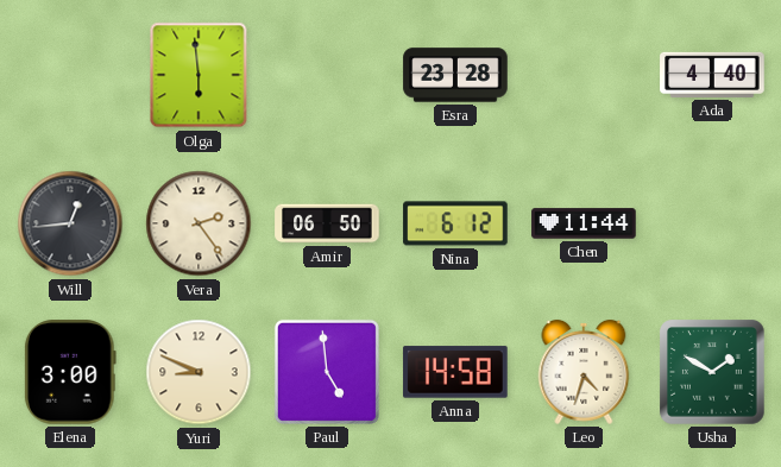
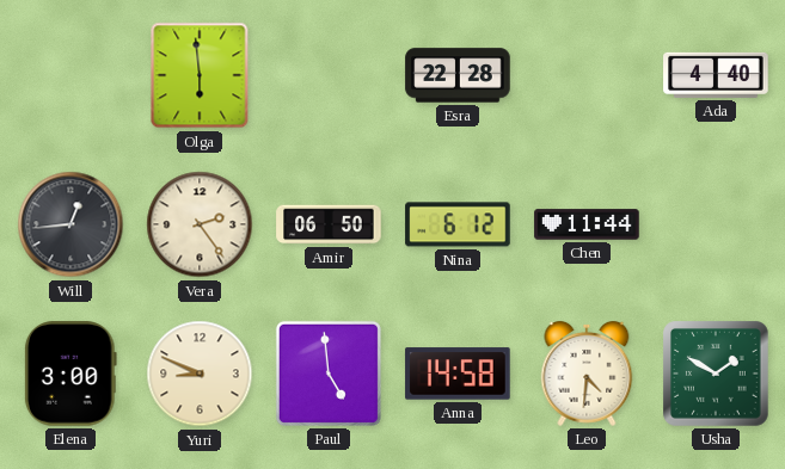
Esra: 23:28 -> 22:28
Leo: 4:33 -> 4:31
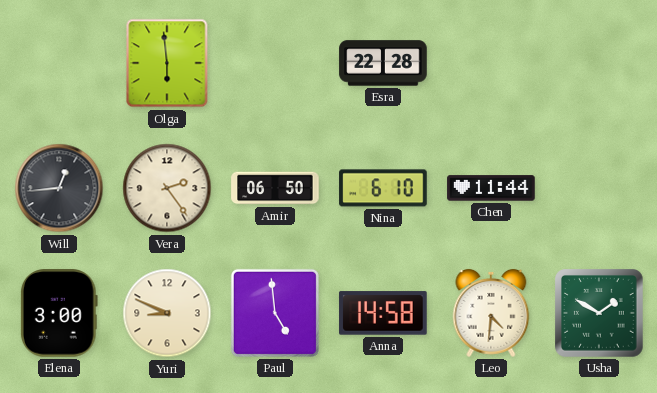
Ada: 4:40 -> none
Nina: 6:12 -> 6:10
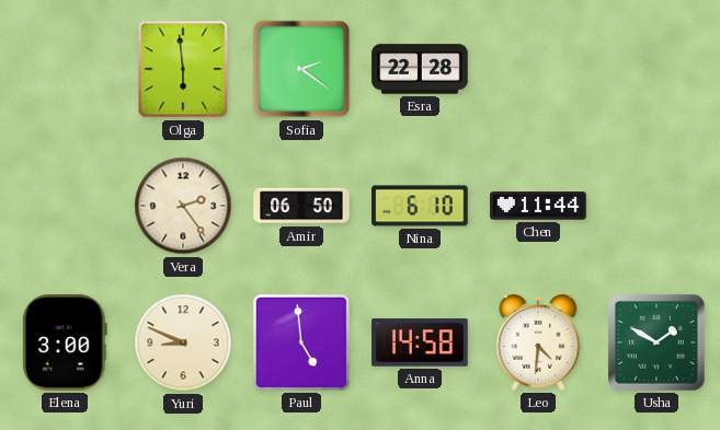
Sofia: none -> 2:21
Will: 12:44 -> none
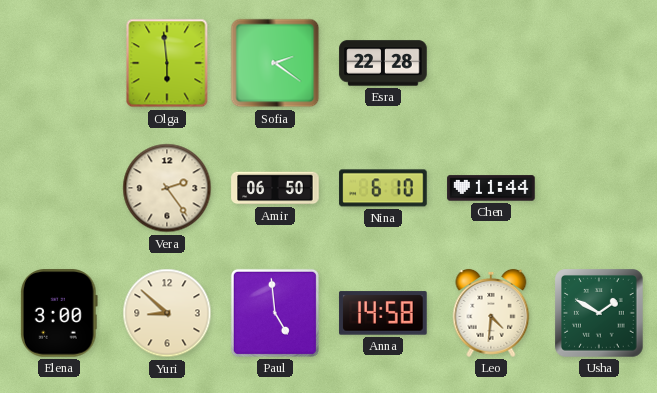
Yuri: 8:49 -> 8:52
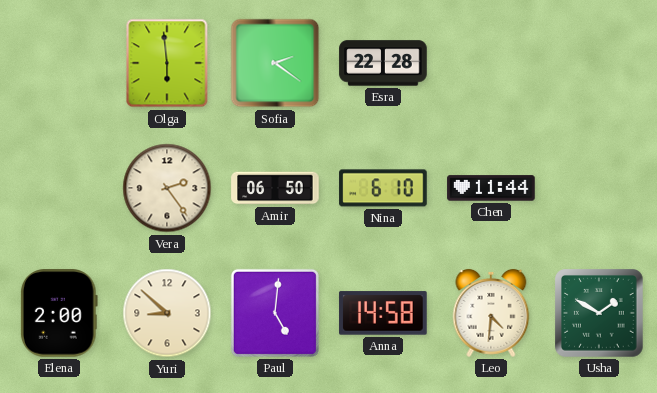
Elena: 3:00 -> 2:00
Paul: 4:59 -> 5:01
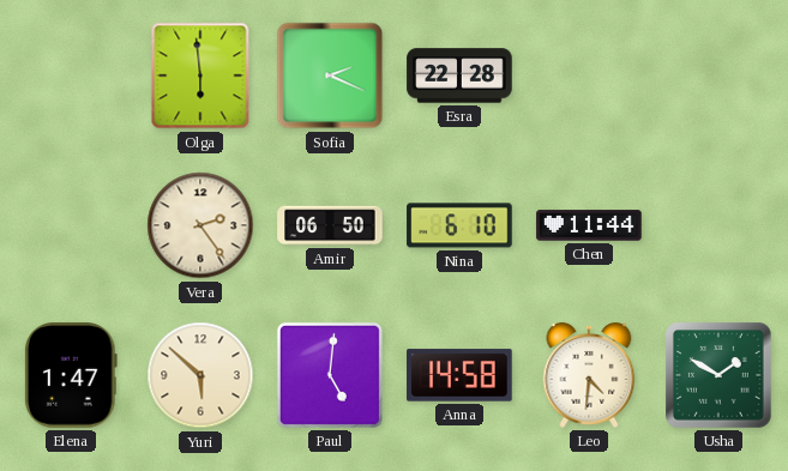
Sofia: 2:21 -> 2:19
Elena: 2:00 -> 1:47
Yuri: 8:52 -> 5:52
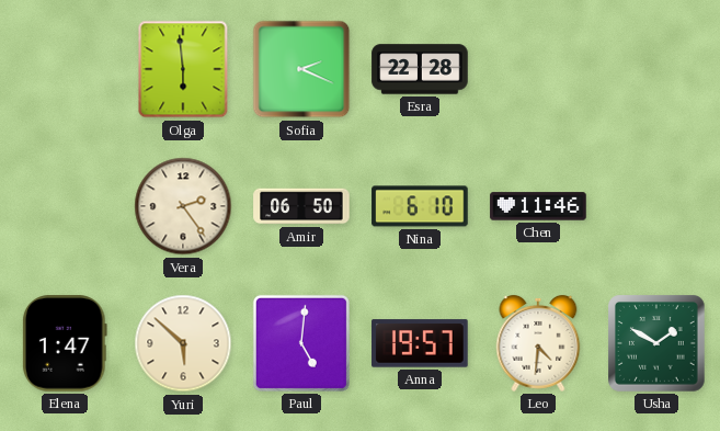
Chen: 11:44 -> 11:46
Anna: 14:58 -> 19:57
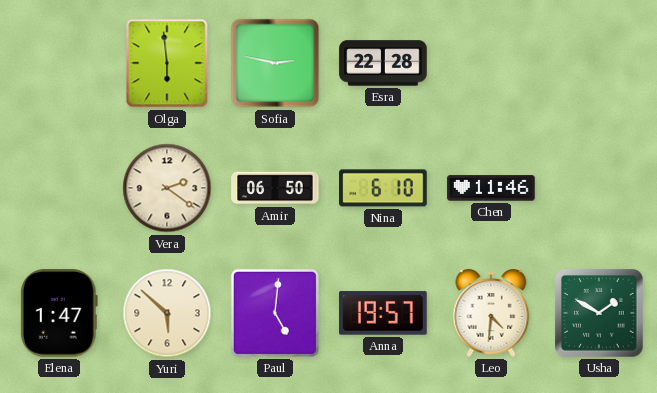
Sofia: 2:19 -> 2:47
Vera: 2:24 -> 2:21
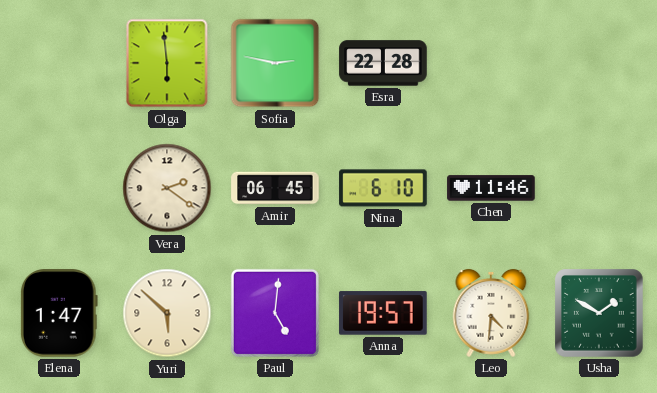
Amir: 06:50 -> 06:45
